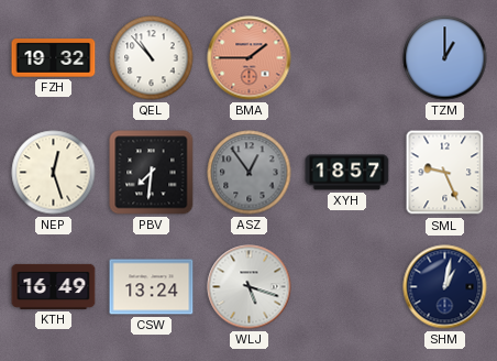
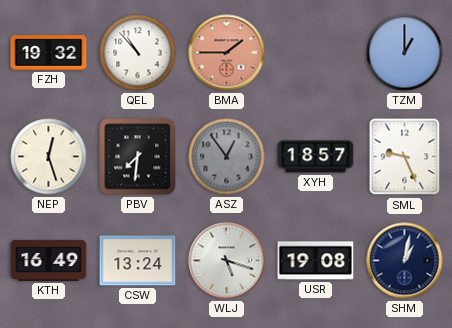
USR: none -> 19:08
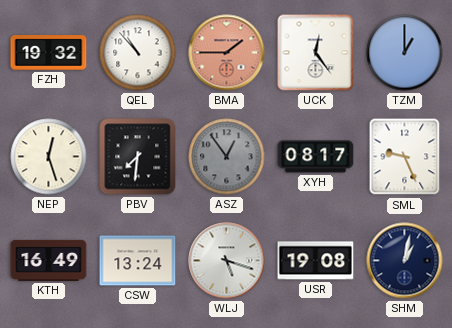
UCK: none -> 12:24
XYH: 18:57 -> 08:17
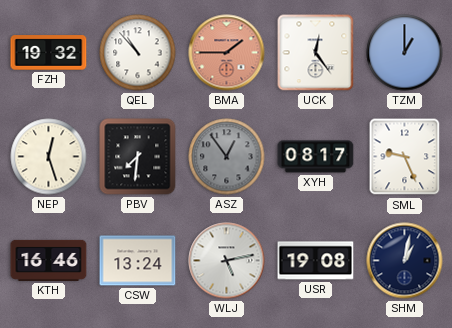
KTH: 16:49 -> 16:46
WLJ: 5:18 -> 5:13
